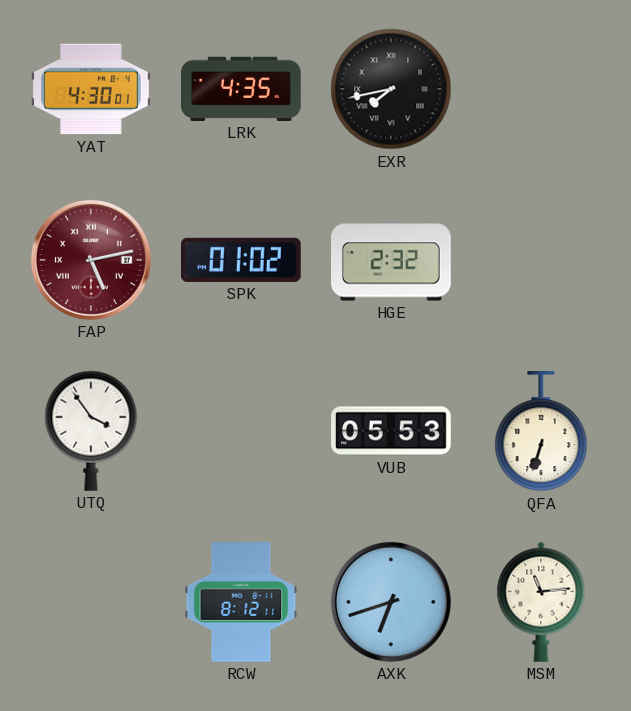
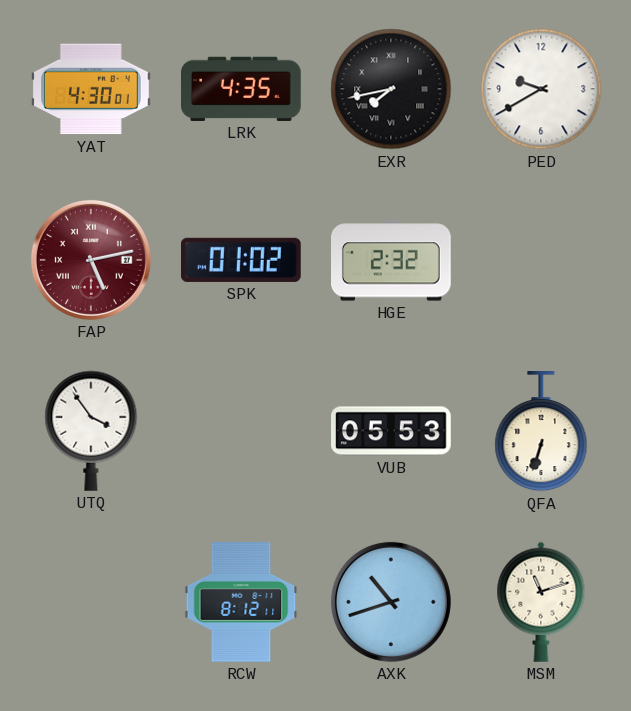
PED: none -> 9:40
AXK: 6:42 -> 10:42
MSM: 11:14 -> 11:12
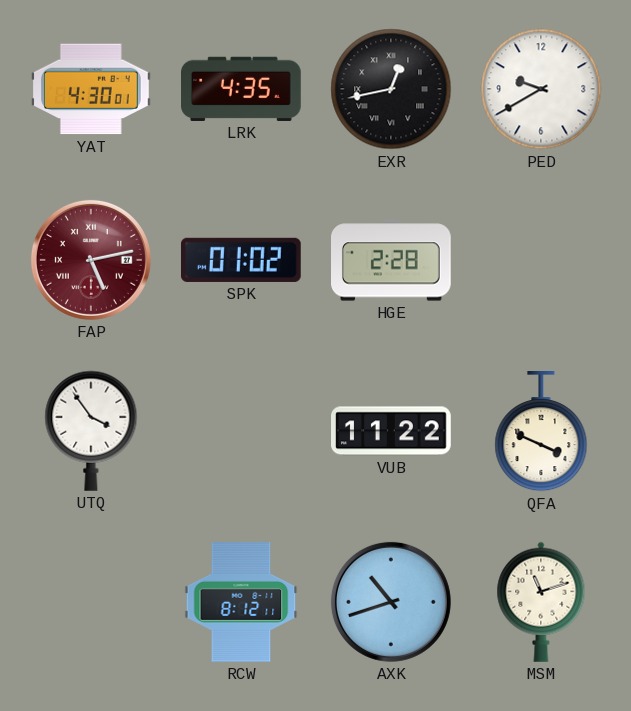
EXR: 7:43 -> 12:43
HGE: 2:32 -> 2:28
VUB: 05:53 -> 11:22
QFA: 6:33 -> 3:49
